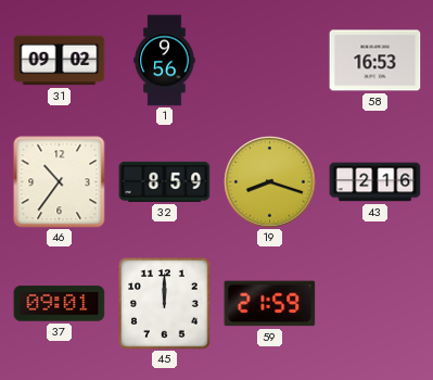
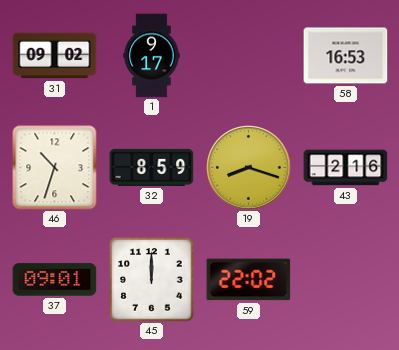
1: 9:56 -> 9:17
46: 10:36 -> 10:33
59: 21:59 -> 22:02
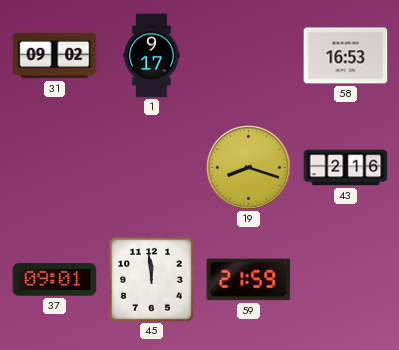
46: 10:33 -> none
32: 8:59 -> none
45: 12:00 -> 11:59
59: 22:02 -> 21:59
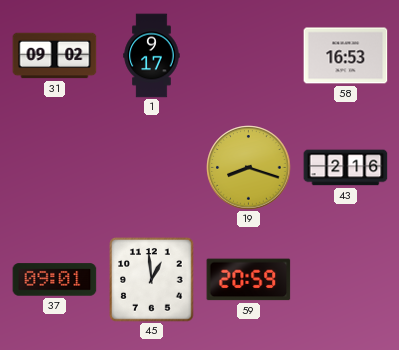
45: 11:59 -> 12:59
59: 21:59 -> 20:59
